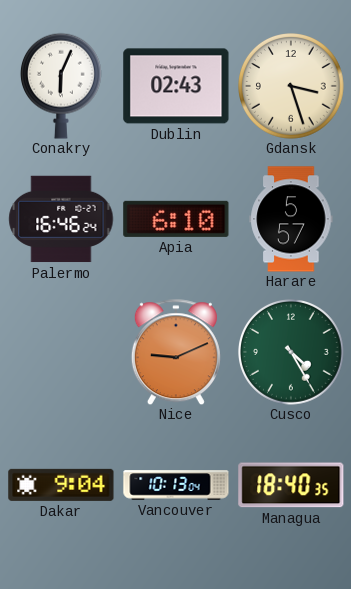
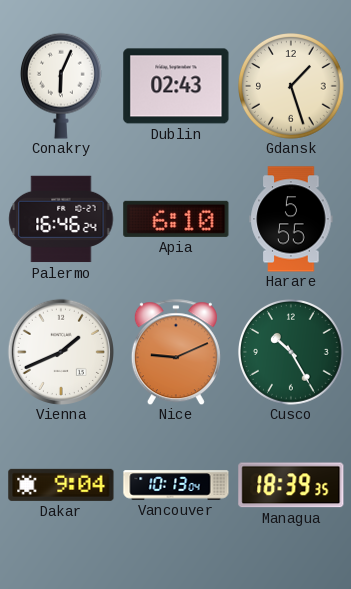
Gdansk: 3:27 -> 1:27
Harare: 5:57 -> 5:55
Vienna: none -> 1:41
Cusco: 4:25 -> 10:25
Managua: 18:40 -> 18:39
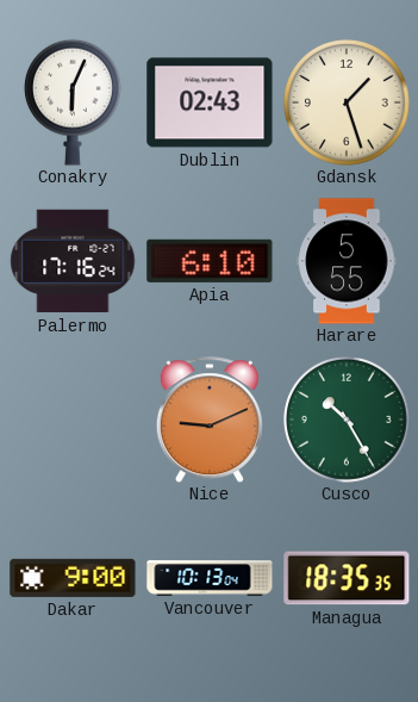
Palermo: 16:46 -> 17:16
Vienna: 1:41 -> none
Dakar: 9:04 -> 9:00
Managua: 18:39 -> 18:35
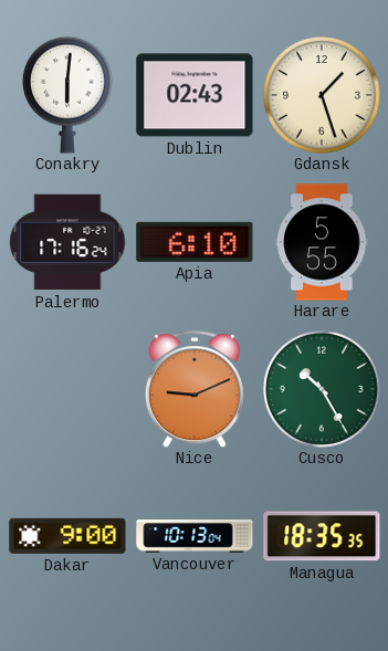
Conakry: 6:04 -> 6:01
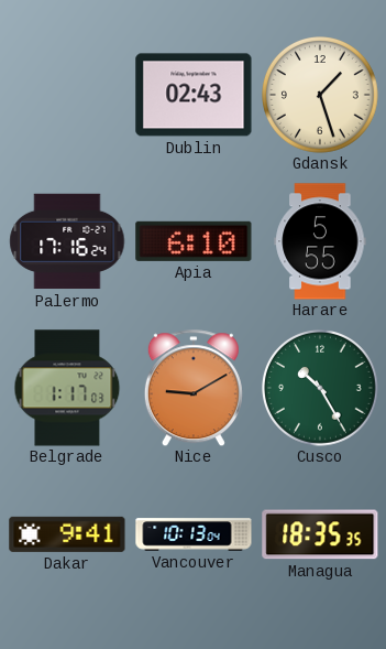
Conakry: 6:01 -> none
Belgrade: none -> 1:17
Nice: 9:11 -> 9:10
Dakar: 9:00 -> 9:41
